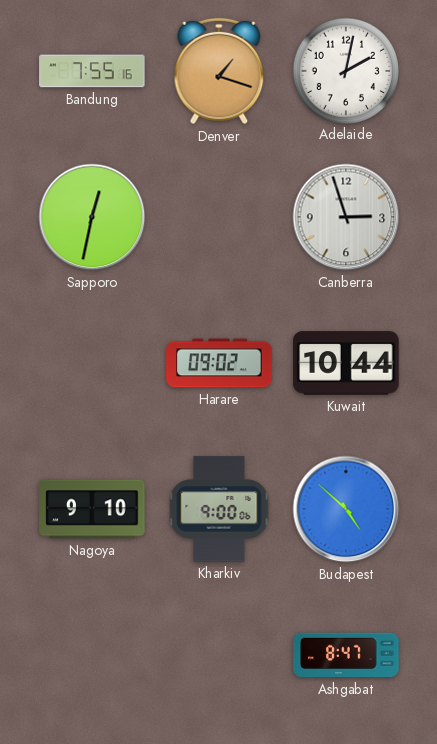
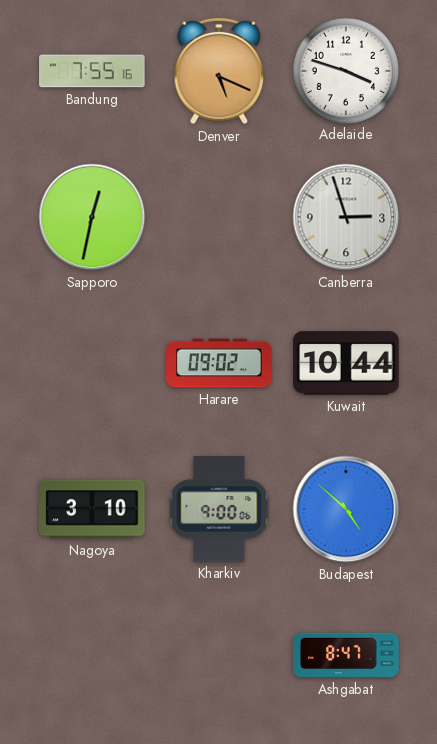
Denver: 1:18 -> 5:19
Adelaide: 2:02 -> 3:48
Nagoya: 9:10 -> 3:10
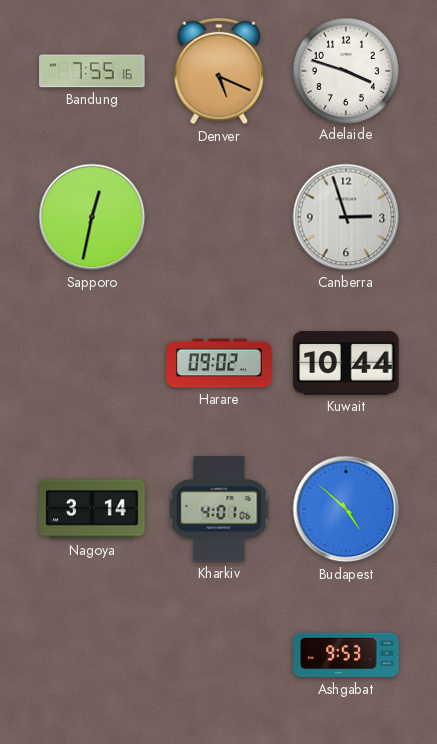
Nagoya: 3:10 -> 3:14
Kharkiv: 9:00 -> 4:01
Ashgabat: 8:47 -> 9:53
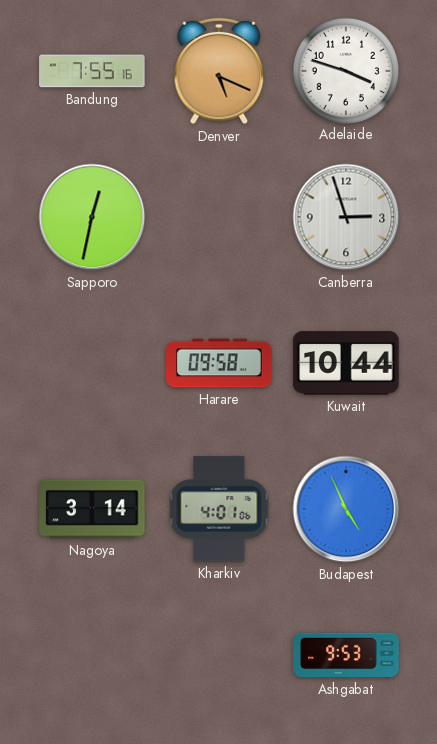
Harare: 09:02 -> 09:58
Budapest: 4:52 -> 4:56
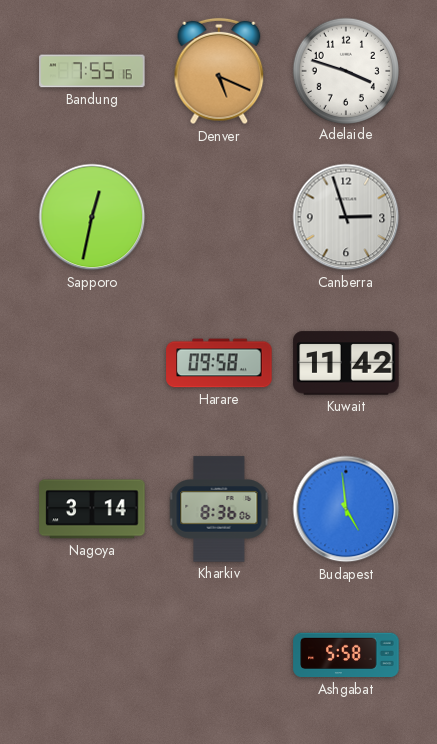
Kuwait: 10:44 -> 11:42
Kharkiv: 4:01 -> 8:36
Budapest: 4:56 -> 4:59
Ashgabat: 9:53 -> 5:58
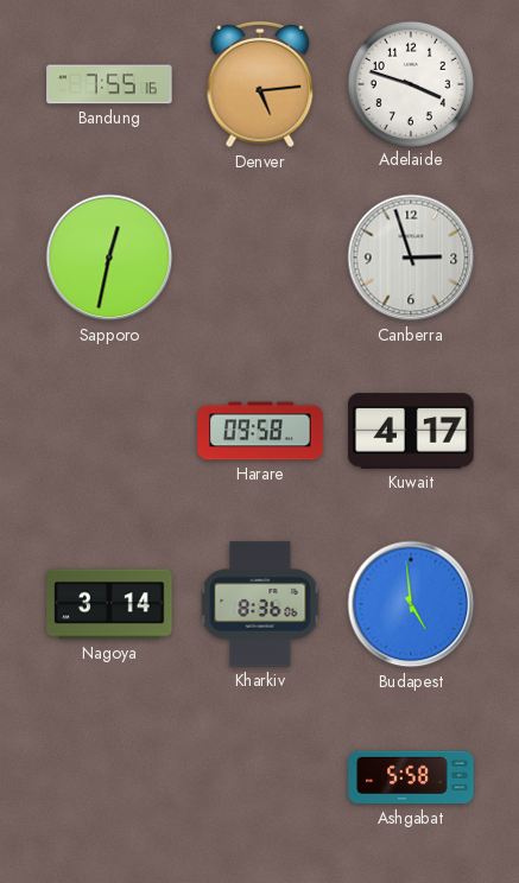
Denver: 5:19 -> 5:14
Kuwait: 11:42 -> 4:17
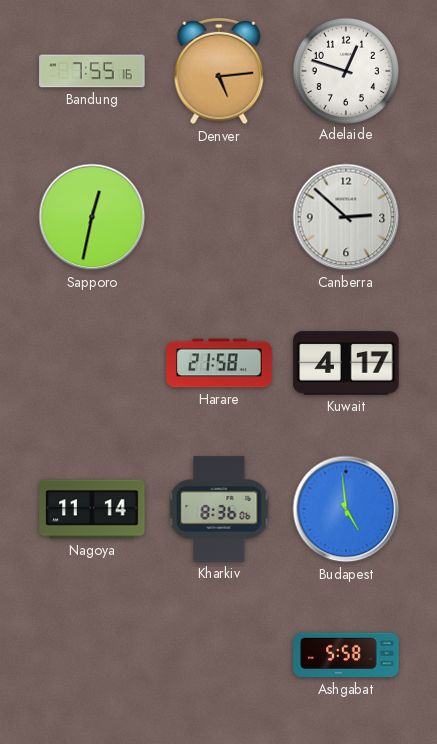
Adelaide: 3:48 -> 12:48
Canberra: 2:57 -> 2:52
Harare: 09:58 -> 21:58
Nagoya: 3:14 -> 11:14
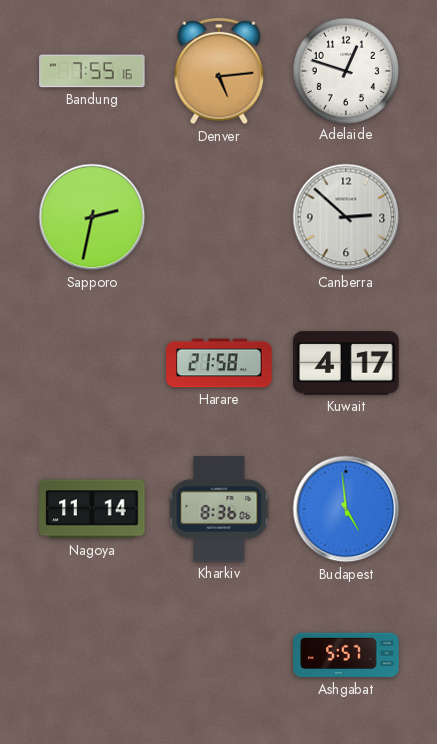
Sapporo: 12:32 -> 2:32
Ashgabat: 5:58 -> 5:57
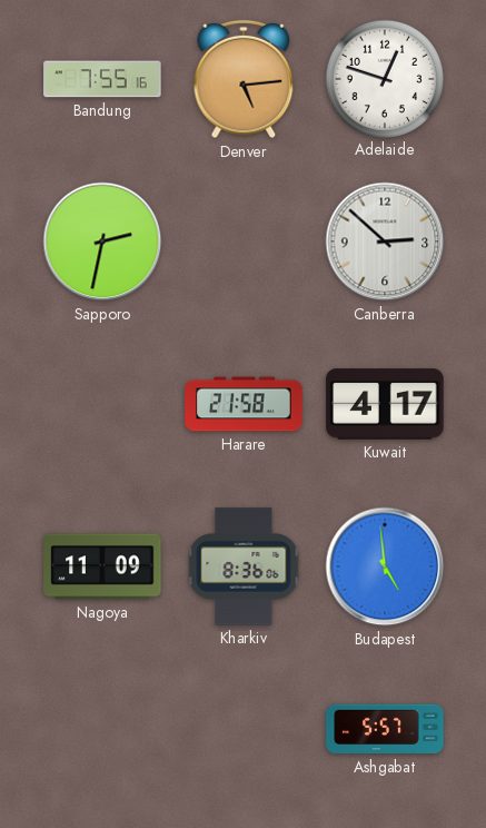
Nagoya: 11:14 -> 11:09
